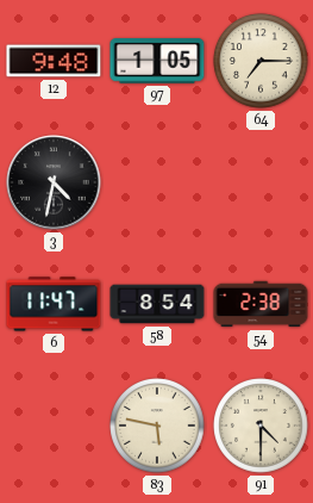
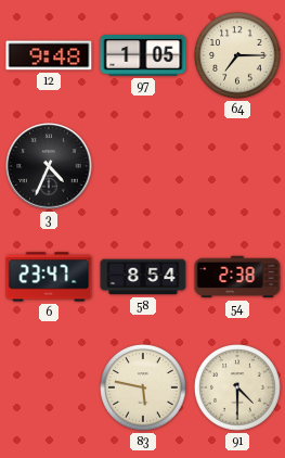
3: 4:32 -> 4:34
6: 11:47 -> 23:47
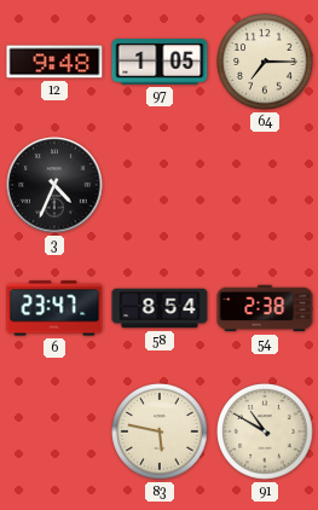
91: 4:30 -> 10:50
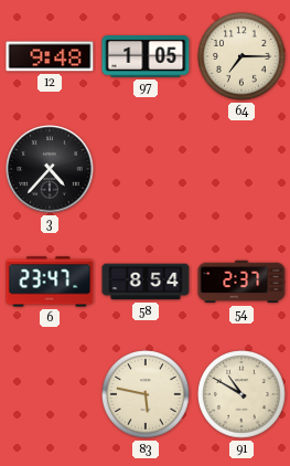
3: 4:34 -> 4:37
54: 2:38 -> 2:37
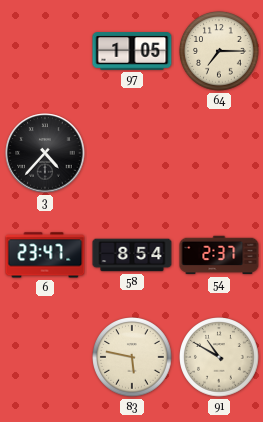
12: 9:48 -> none
